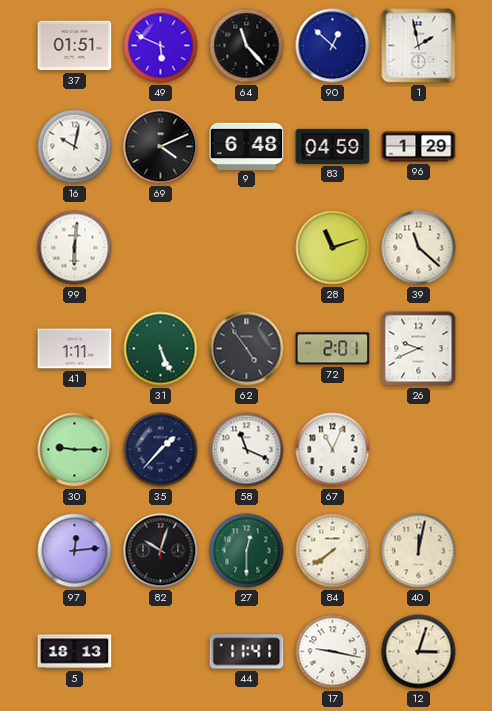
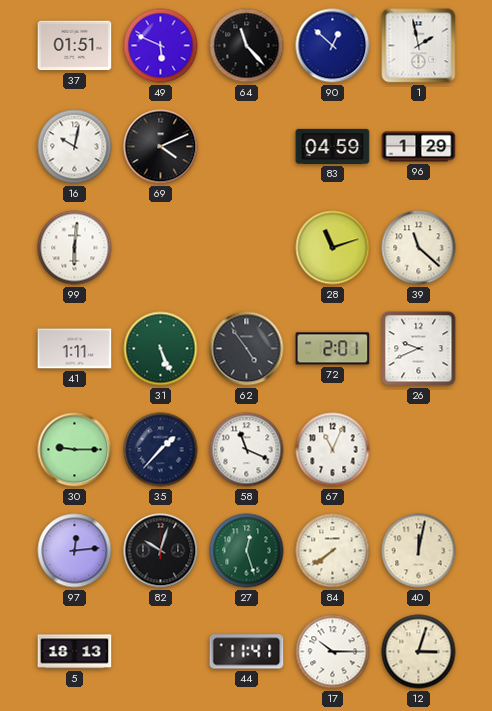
9: 6:48 -> none
27: 12:30 -> 12:27
17: 9:17 -> 10:15
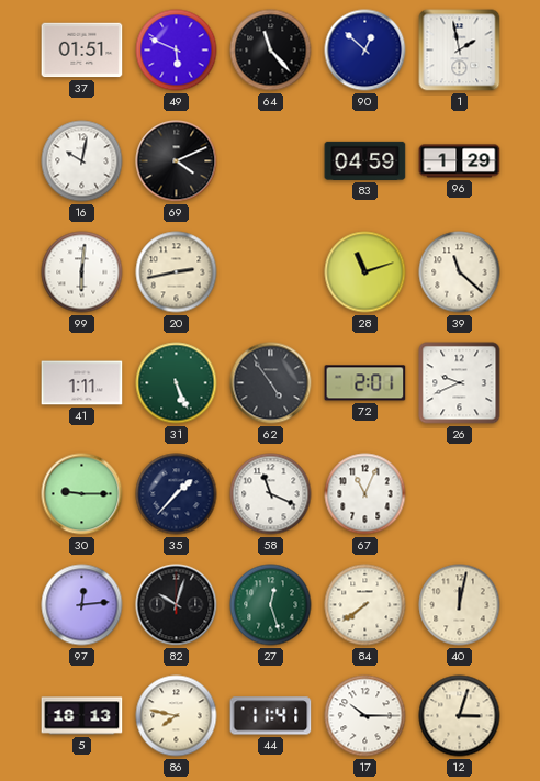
20: none -> 2:43
86: none -> 7:47
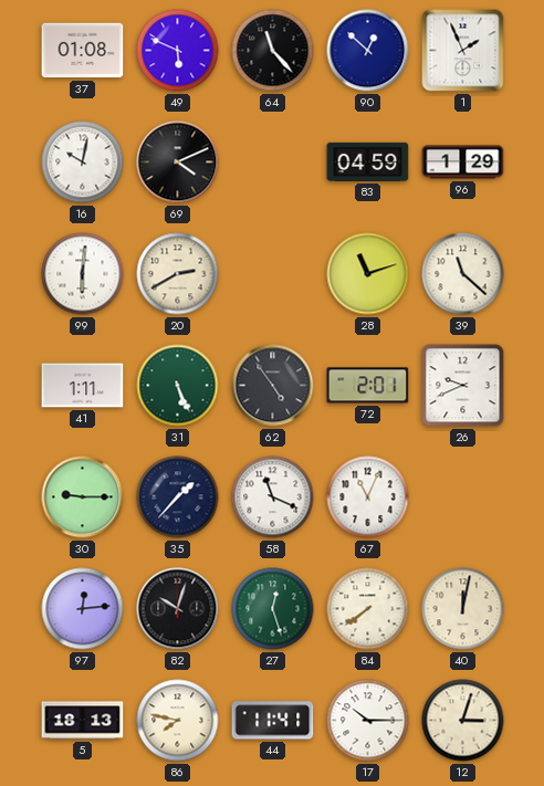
37: 01:51 -> 01:08
1: 1:58 -> 1:56
20: 2:43 -> 2:40
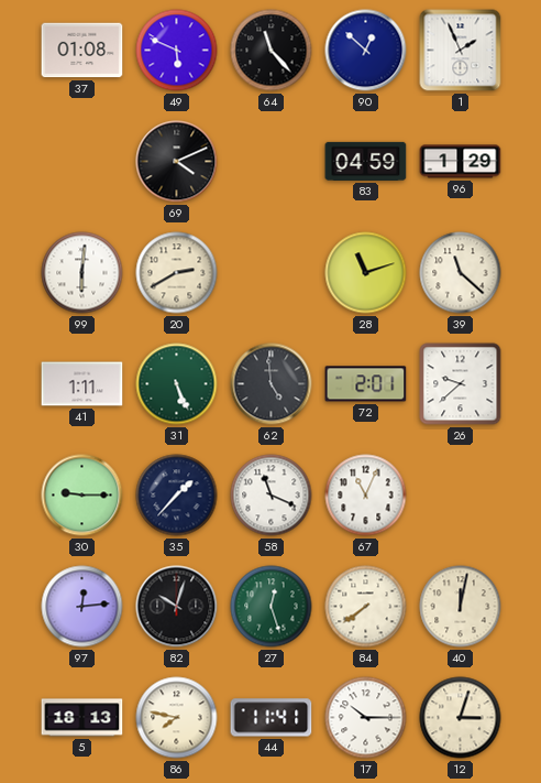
16: 10:02 -> none
62: 4:54 -> 4:59
26: 9:41 -> 9:38
